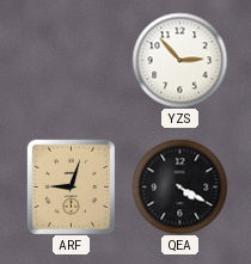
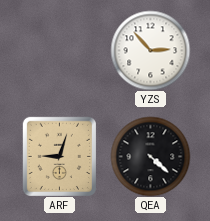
QEA: 4:20 -> 4:22
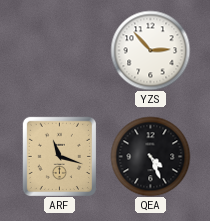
ARF: 9:03 -> 11:18
QEA: 4:22 -> 4:26
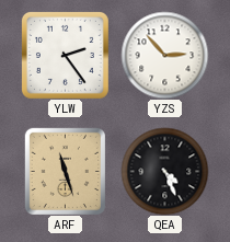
YLW: none -> 2:24
ARF: 11:18 -> 11:27
